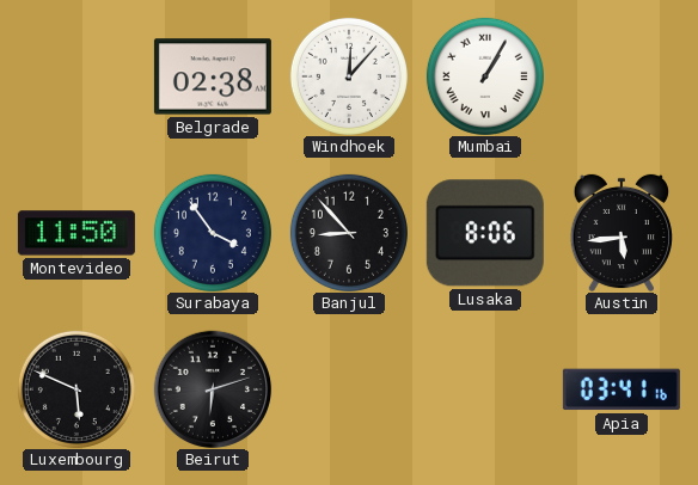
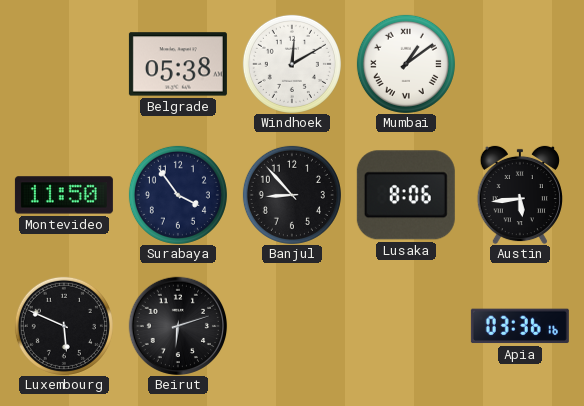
Belgrade: 02:38 -> 05:38
Windhoek: 12:07 -> 12:10
Mumbai: 1:05 -> 1:09
Apia: 03:41 -> 03:36
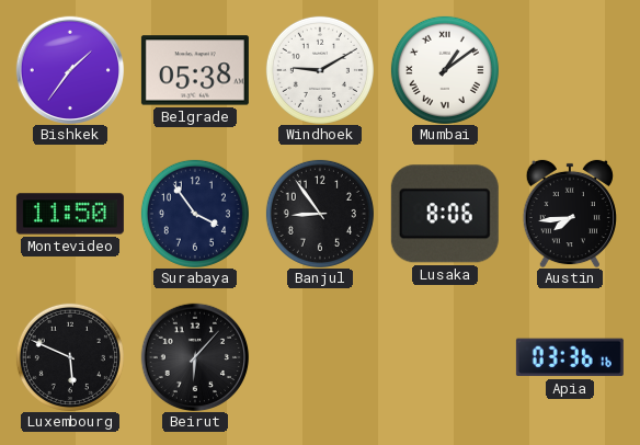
Bishkek: none -> 1:36
Windhoek: 12:10 -> 9:10
Banjul: 8:53 -> 8:54
Austin: 5:44 -> 7:44
Beirut: 6:12 -> 6:07
